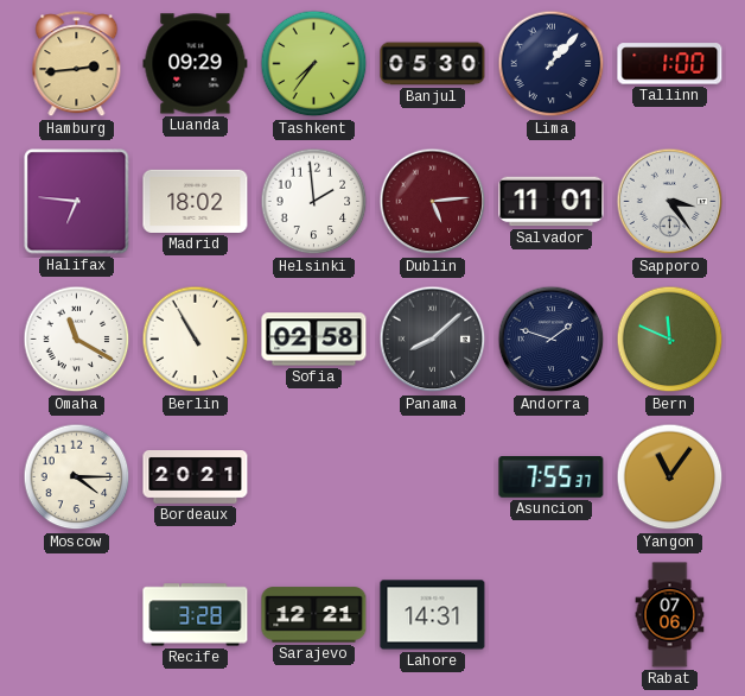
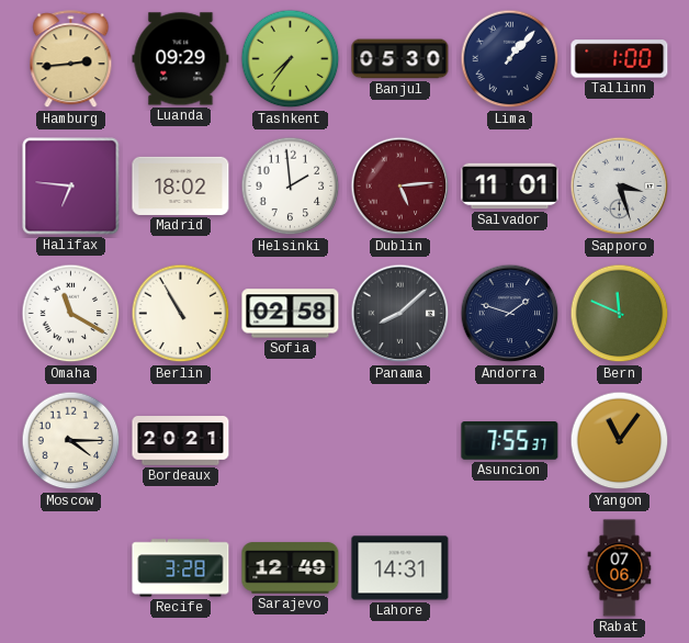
Sapporo: 3:24 -> 3:27
Sarajevo: 12:21 -> 12:49
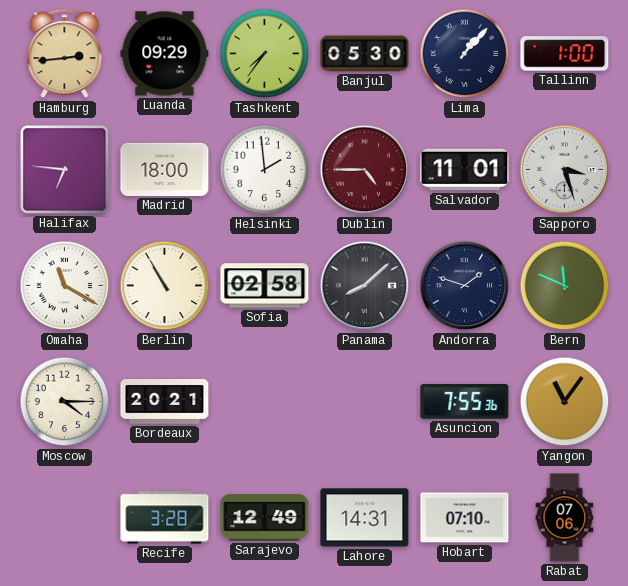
Madrid: 18:02 -> 18:00
Dublin: 5:14 -> 4:45
Asuncion: 7:55:37 -> 7:55:36
Hobart: none -> 07:10
